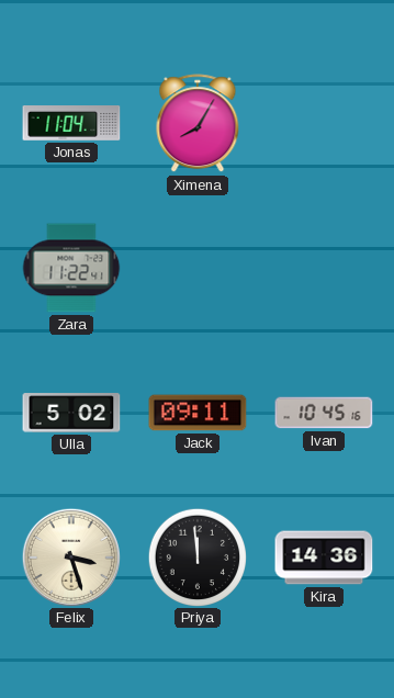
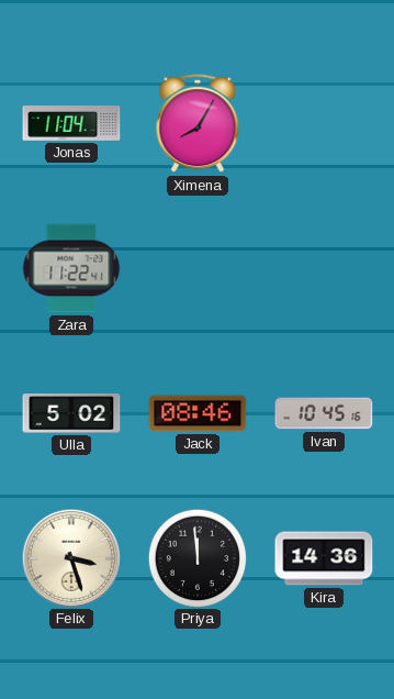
Jack: 09:11 -> 08:46
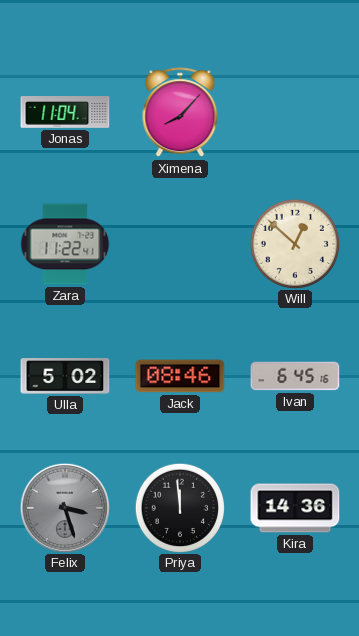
Ximena: 8:05 -> 8:07
Will: none -> 12:52
Ivan: 10:45 -> 6:45
Felix dial: cream -> grey
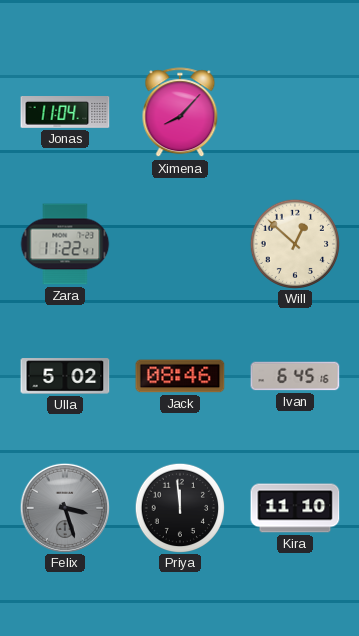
Kira: 14:36 -> 11:10
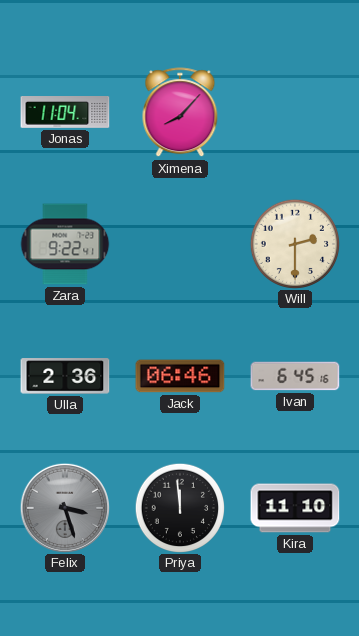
Zara: 11:22 -> 9:22
Will: 12:52 -> 2:30
Ulla: 5:02 -> 2:36
Jack: 08:46 -> 06:46
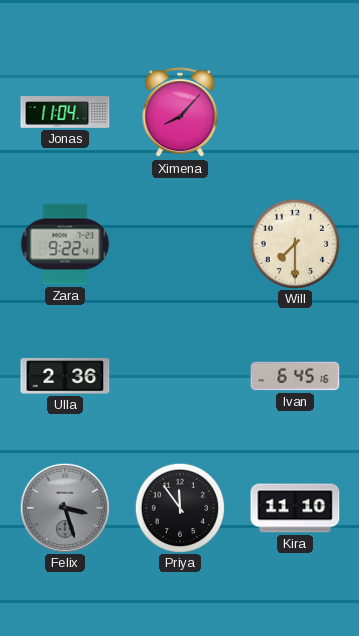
Will: 2:30 -> 7:30
Jack: 06:46 -> none
Priya: 11:59 -> 11:54
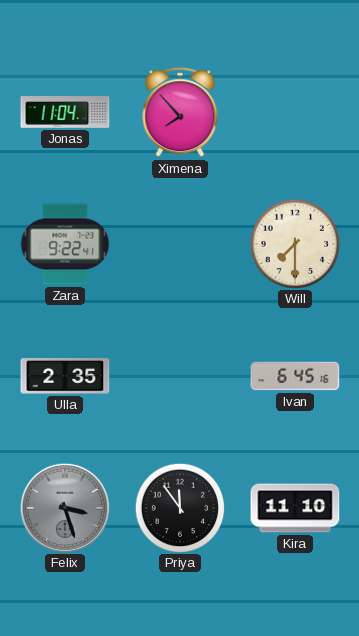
Ximena: 8:07 -> 7:53
Ulla: 2:36 -> 2:35
